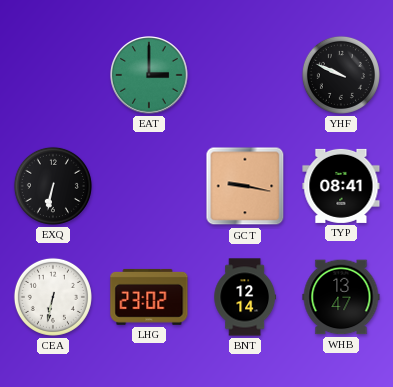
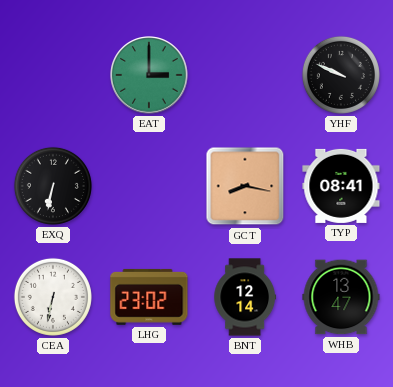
GCT: 9:17 -> 8:17
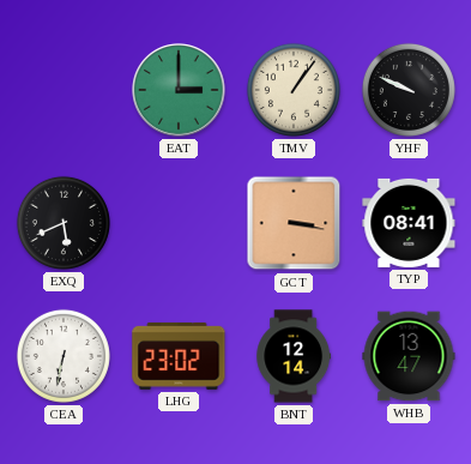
TMV: none -> 1:06
EXQ: 6:32 -> 5:41
GCT: 8:17 -> 3:17
